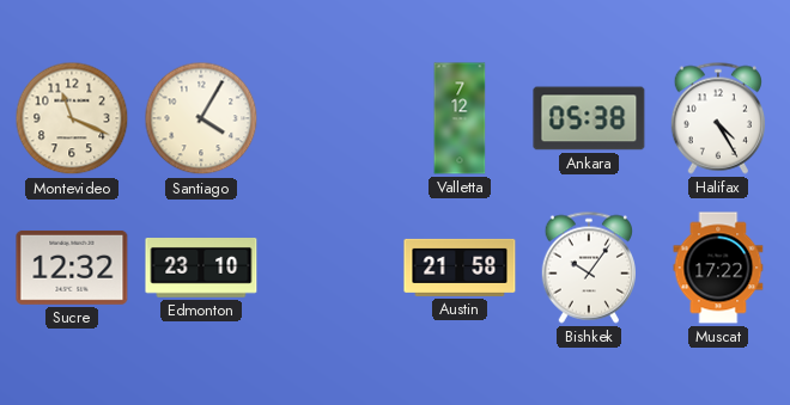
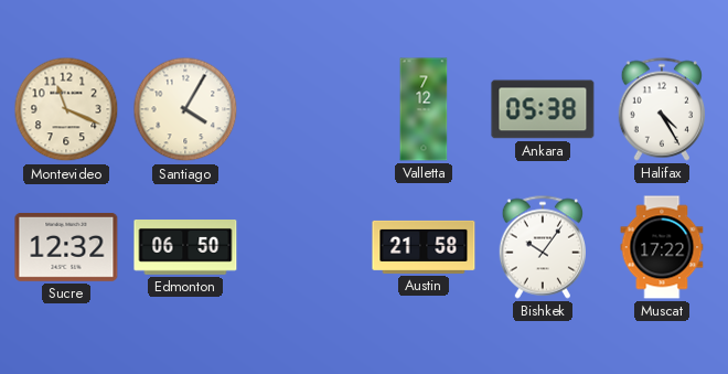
Edmonton: 23:10 -> 06:50
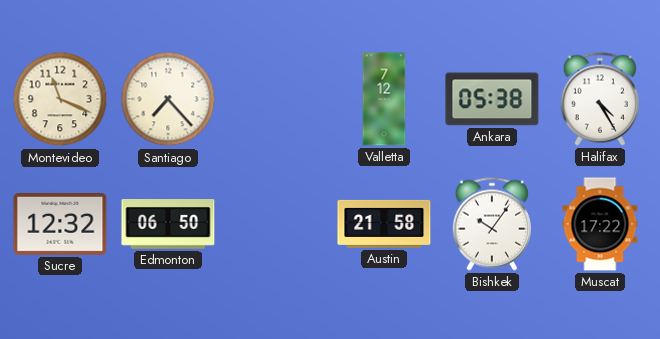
Santiago: 4:05 -> 7:23
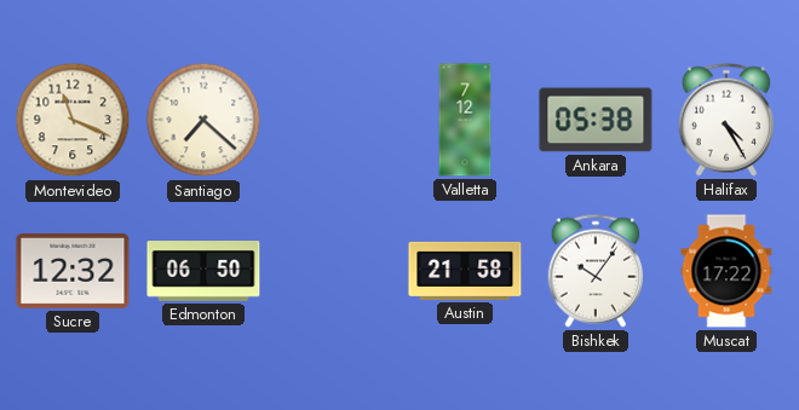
Santiago: 7:23 -> 7:22
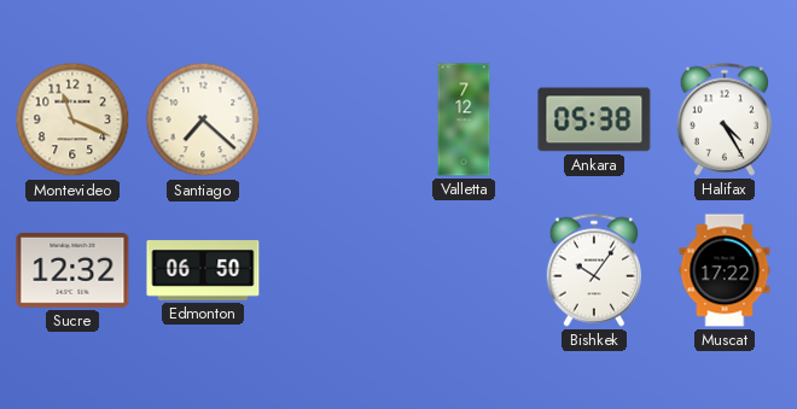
Austin: 21:58 -> none
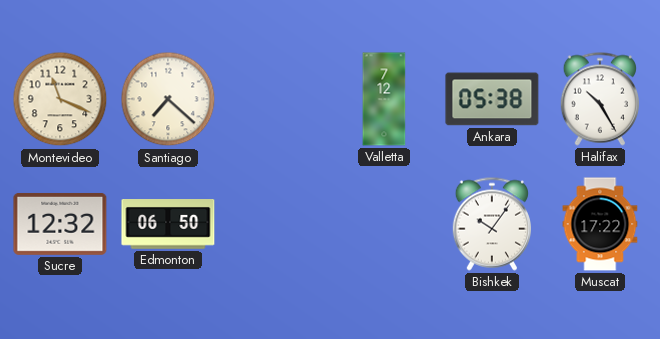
Halifax: 4:25 -> 10:25
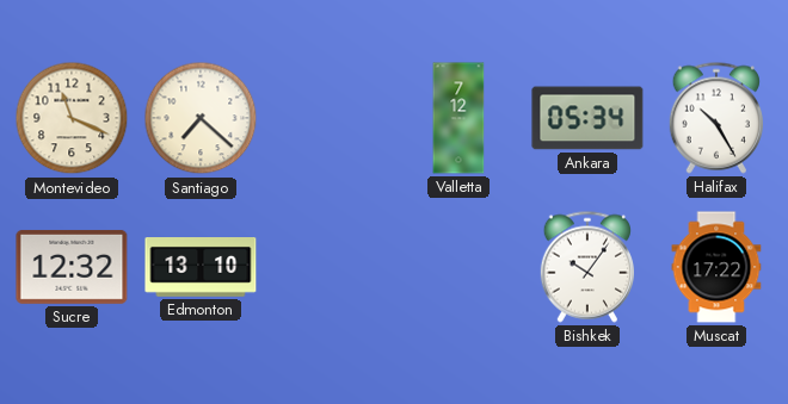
Ankara: 05:38 -> 05:34
Edmonton: 06:50 -> 13:10
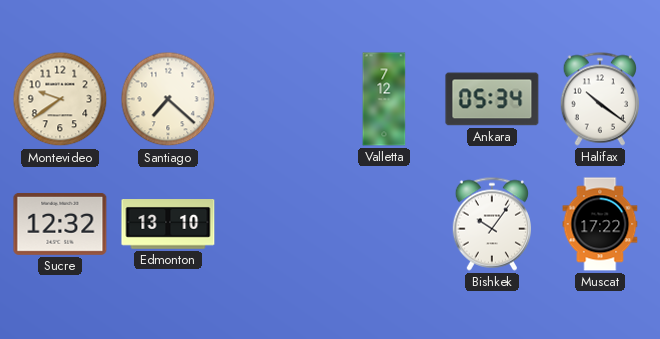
Montevideo: 11:19 -> 9:39
Halifax: 10:25 -> 10:21
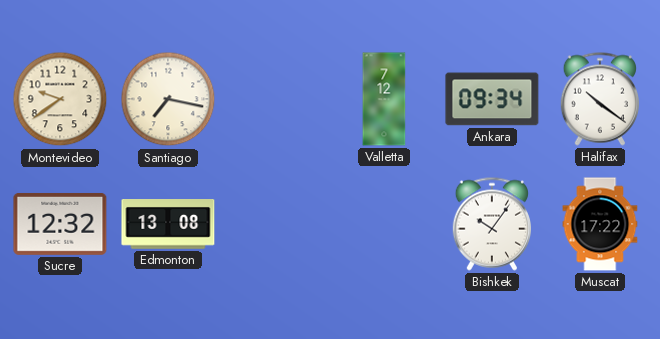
Santiago: 7:22 -> 7:17
Ankara: 05:34 -> 09:34
Edmonton: 13:10 -> 13:08
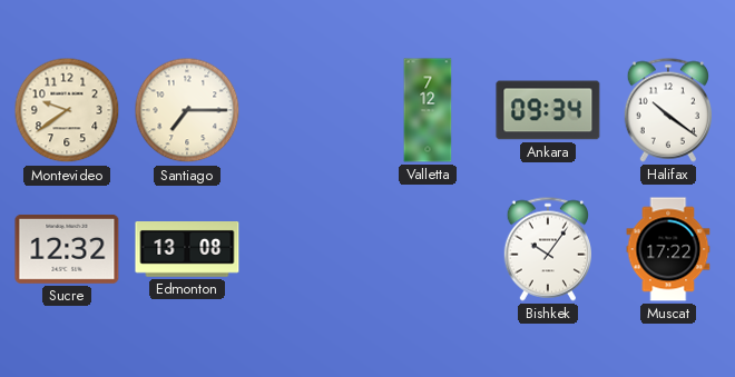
Santiago: 7:17 -> 7:15
